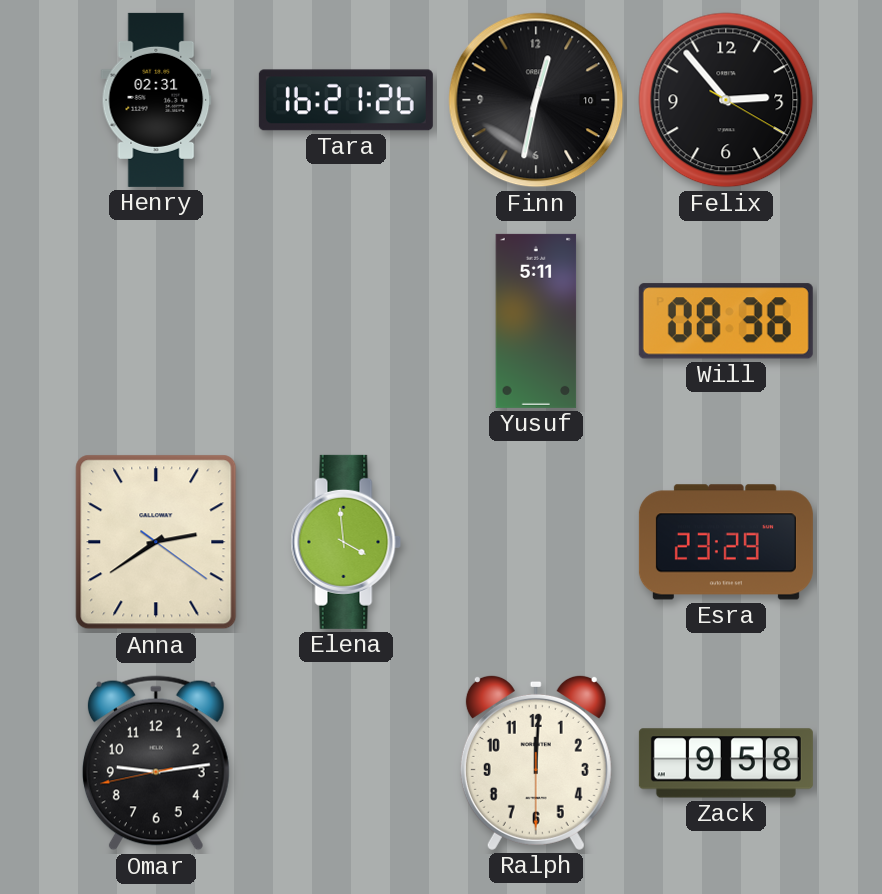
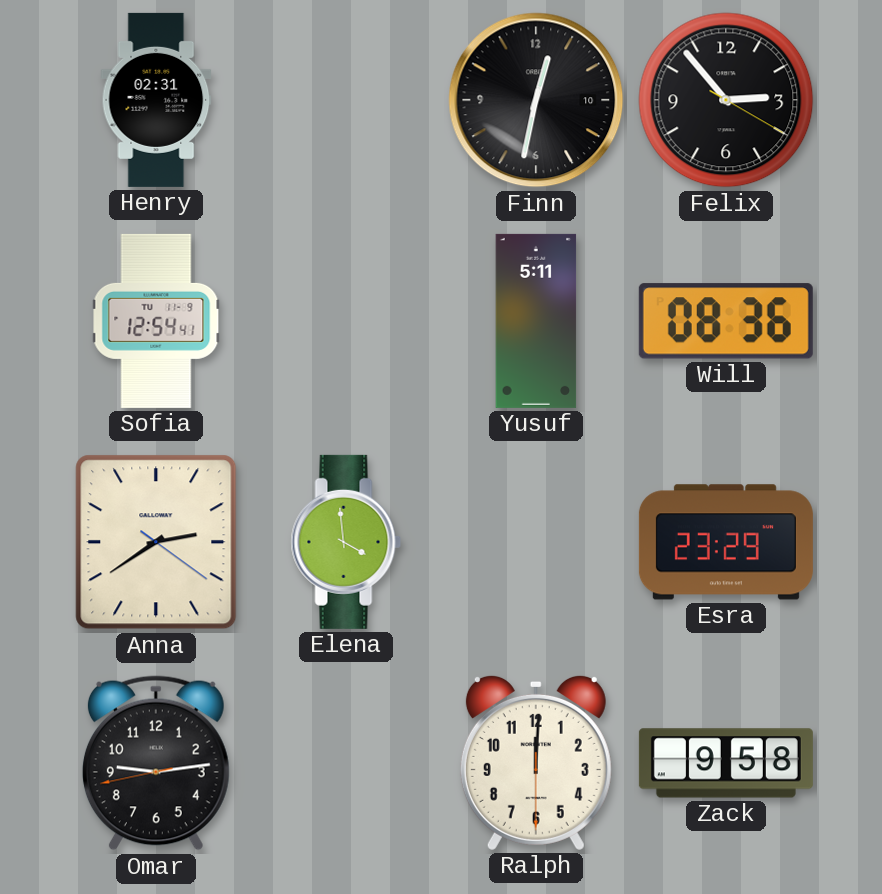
Tara: 16:21 -> none
Sofia: none -> 12:54
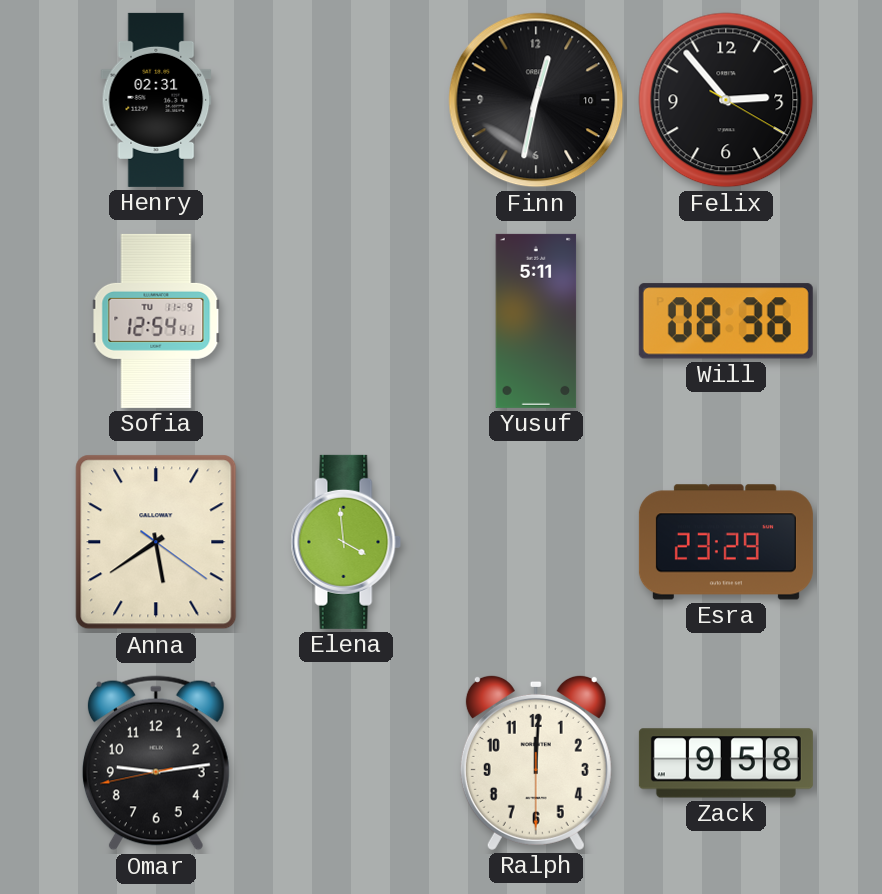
Anna: 2:39 -> 5:39
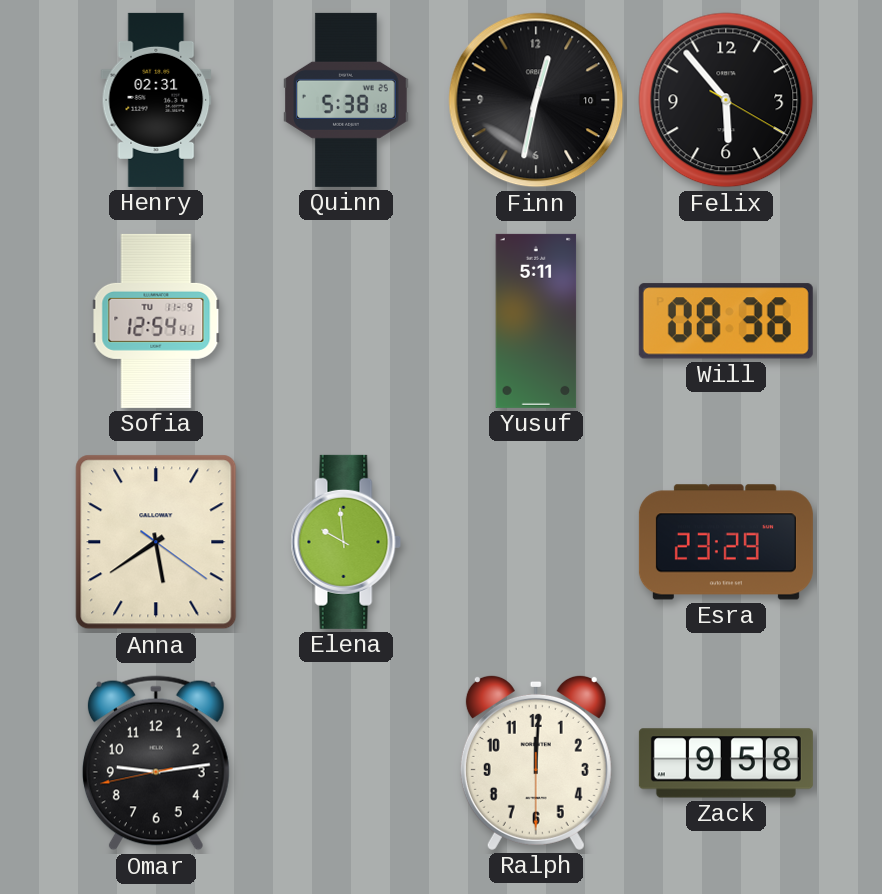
Quinn: none -> 5:38
Felix: 2:53 -> 5:53
Elena: 3:59 -> 9:59
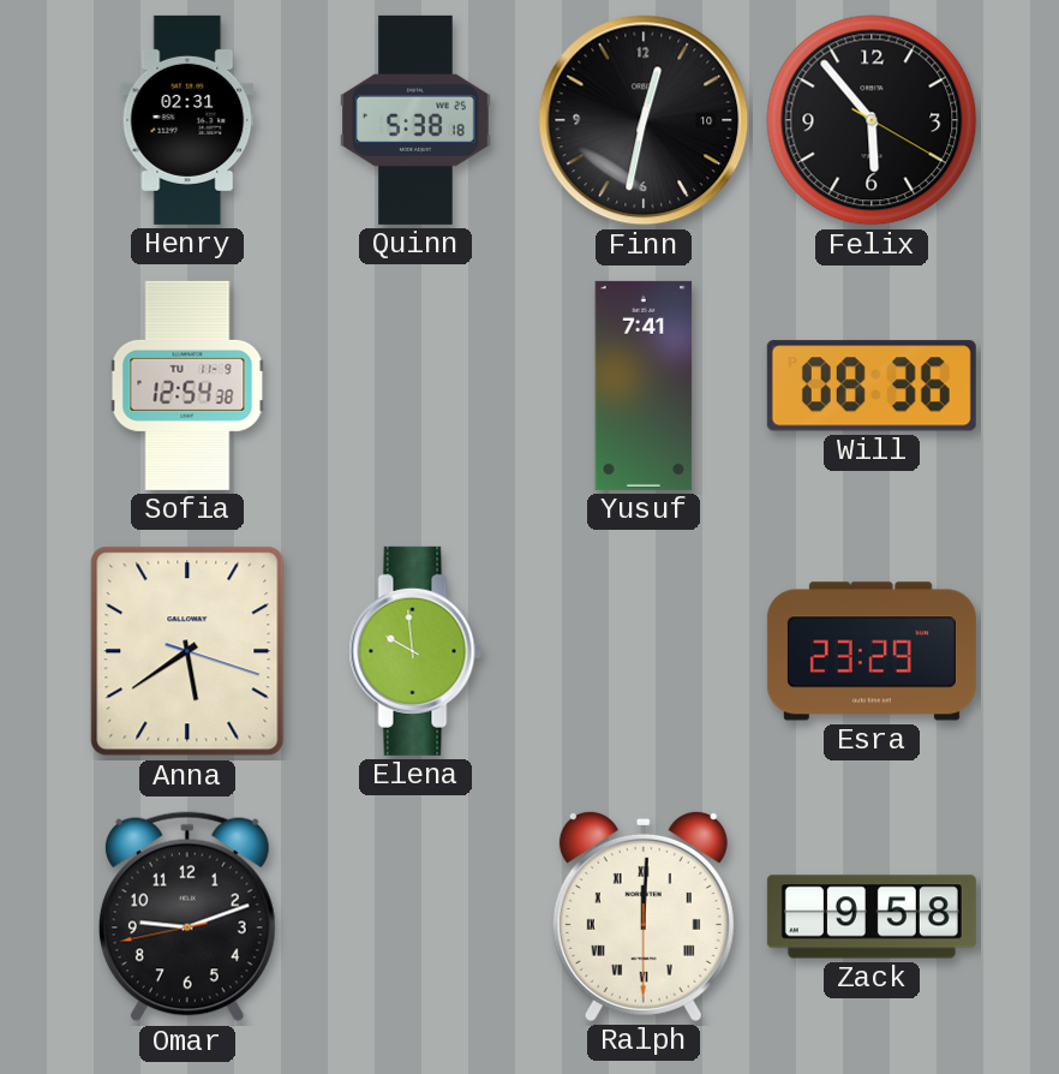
Sofia: 12:54:41 -> 12:54:38
Yusuf: 5:11 -> 7:41
Anna: 5:39:21 -> 5:39:18
Omar: 9:13 -> 9:11
Ralph numerals: Arabic -> Roman
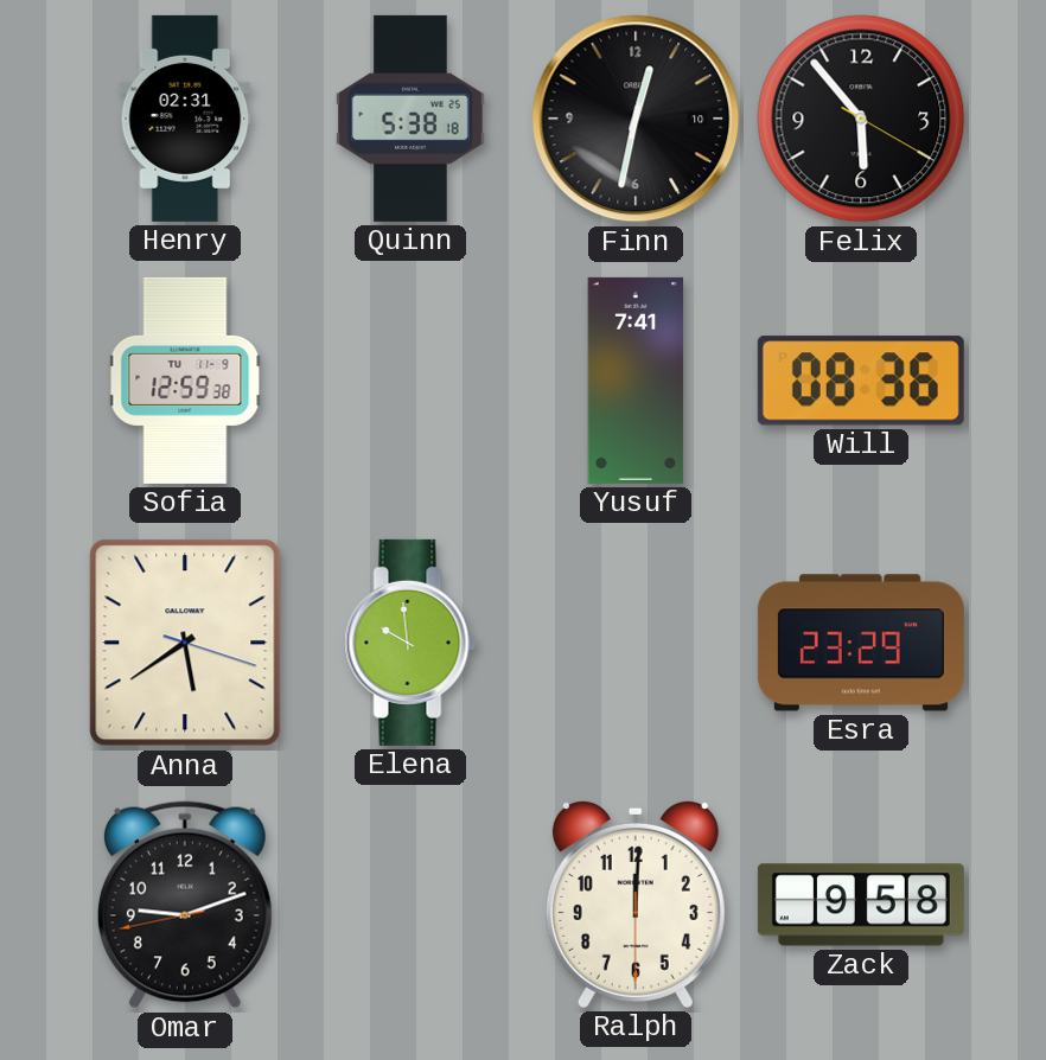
Sofia: 12:54 -> 12:59
Ralph numerals: Roman -> Arabic
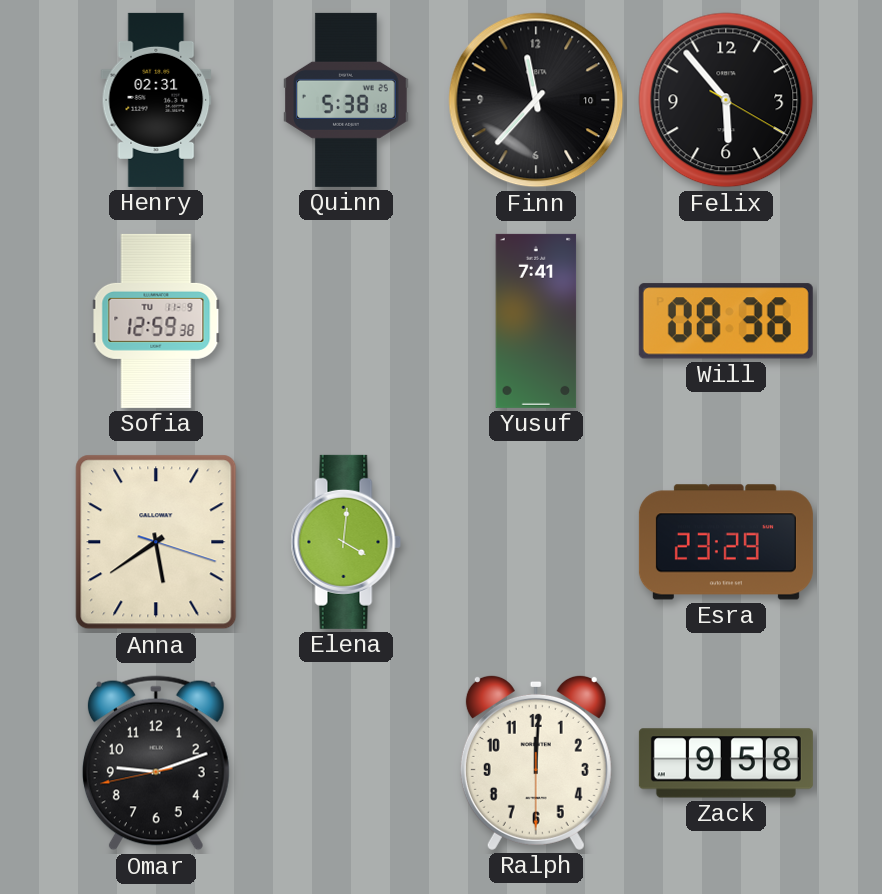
Finn: 12:32 -> 11:37
Elena: 9:59 -> 4:01
